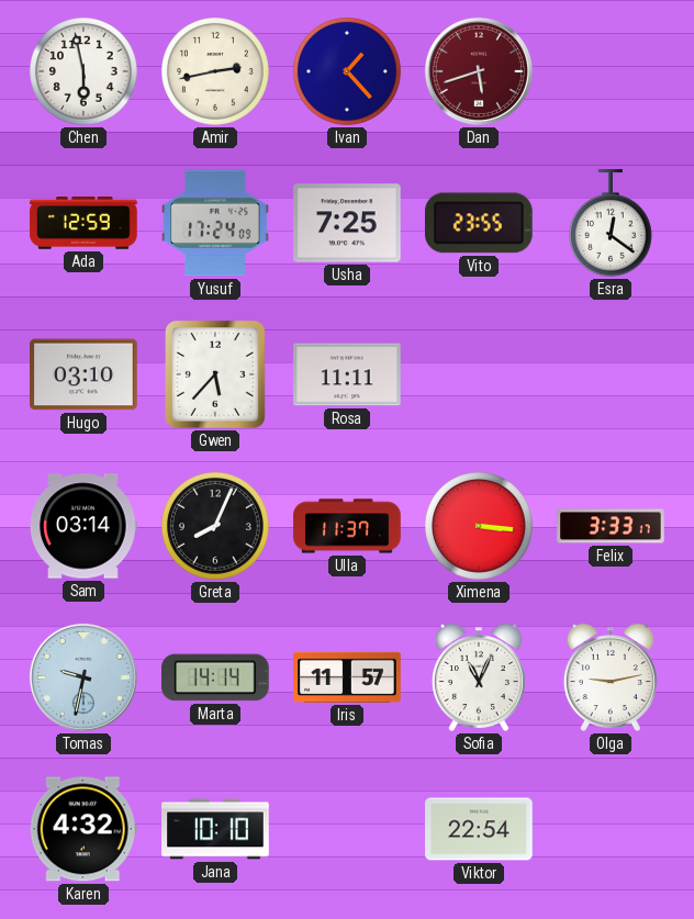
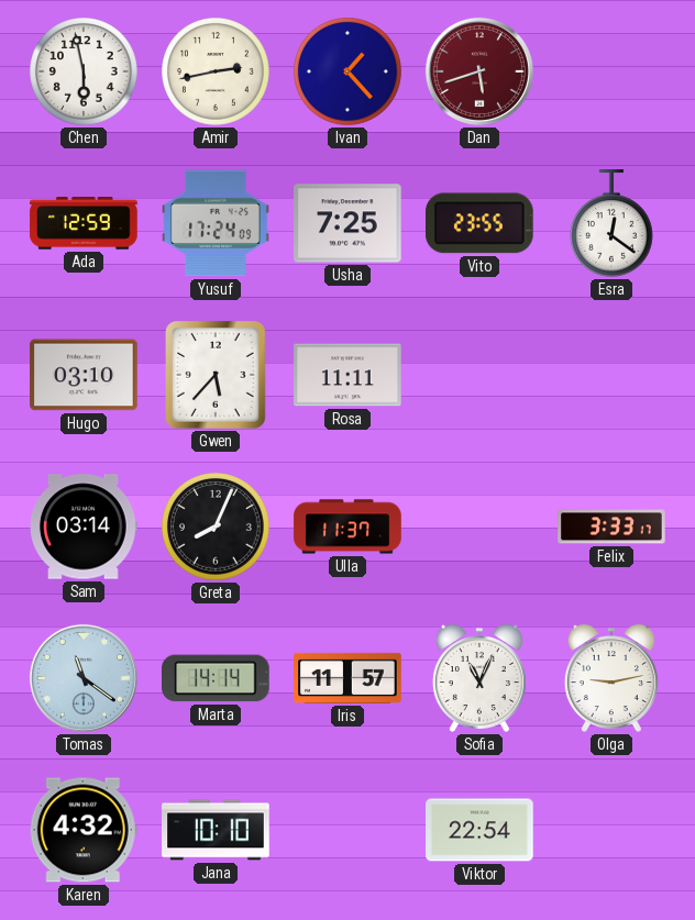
Ximena: 3:16 -> none
Tomas: 9:32 -> 11:21
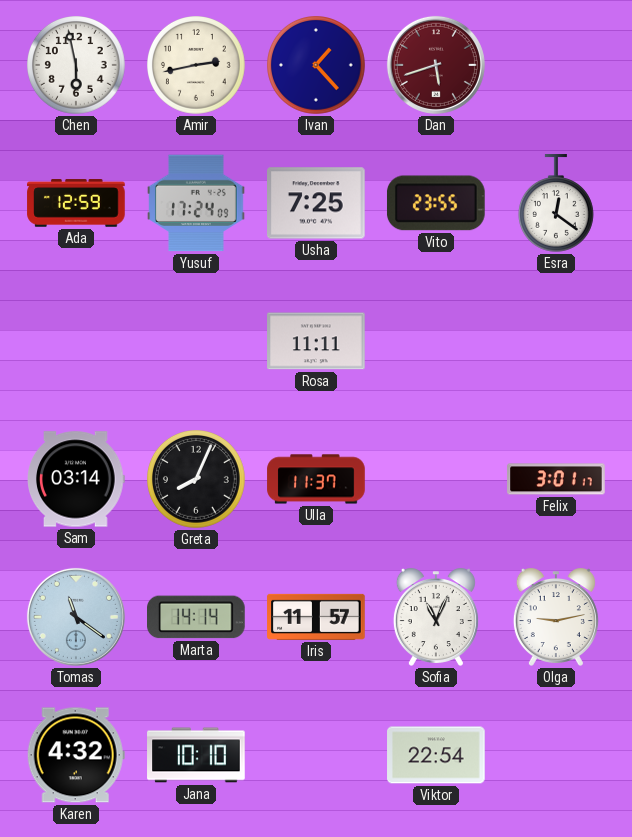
Hugo: 03:10 -> none
Gwen: 5:37 -> none
Felix: 3:33 -> 3:01
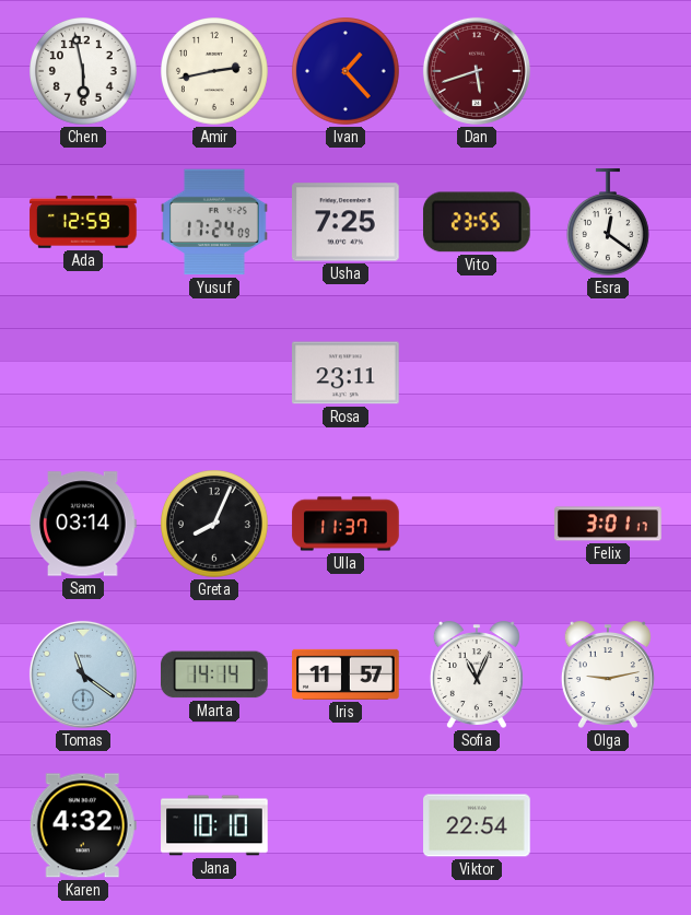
Rosa: 11:11 -> 23:11
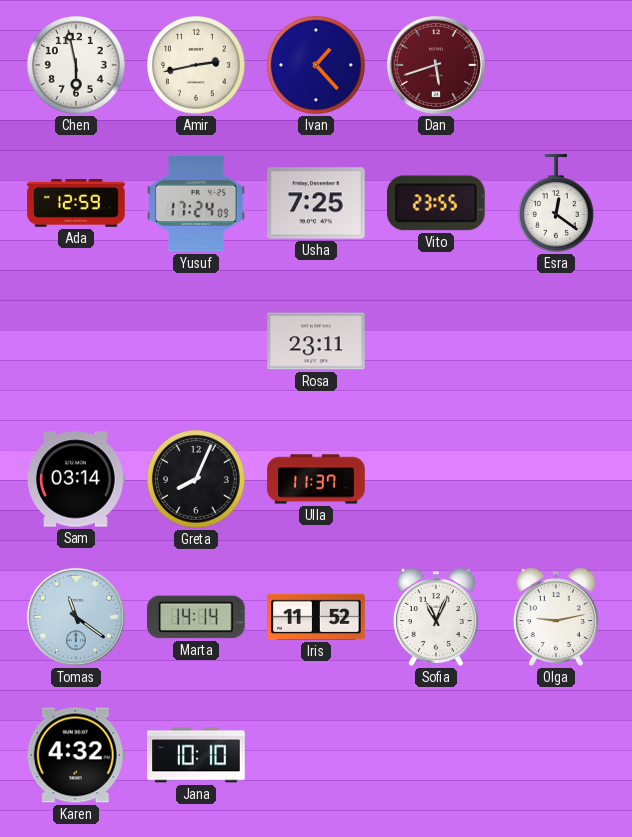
Felix: 3:01 -> none
Iris: 11:57 -> 11:52
Viktor: 22:54 -> none
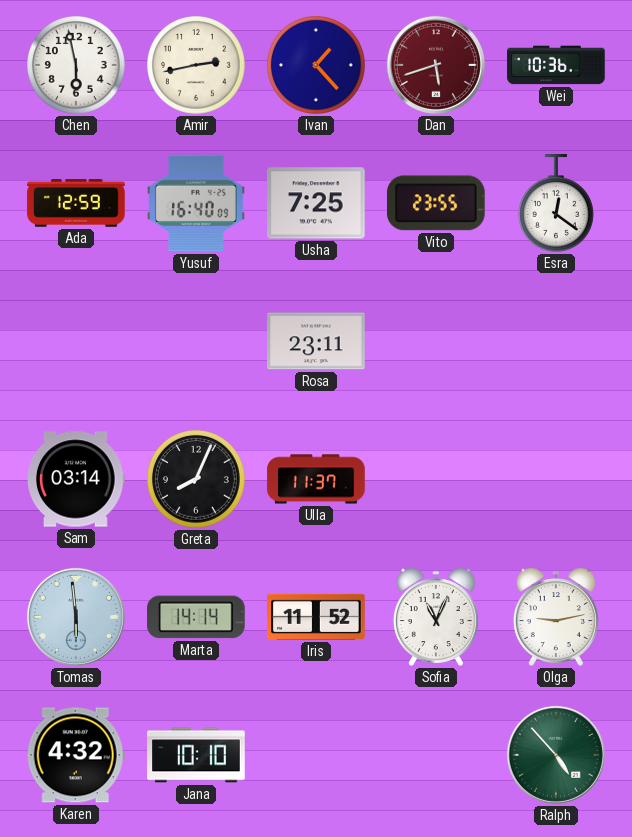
Wei: none -> 10:36
Yusuf: 17:24 -> 16:40
Tomas: 11:21 -> 5:59
Ralph: none -> 4:53
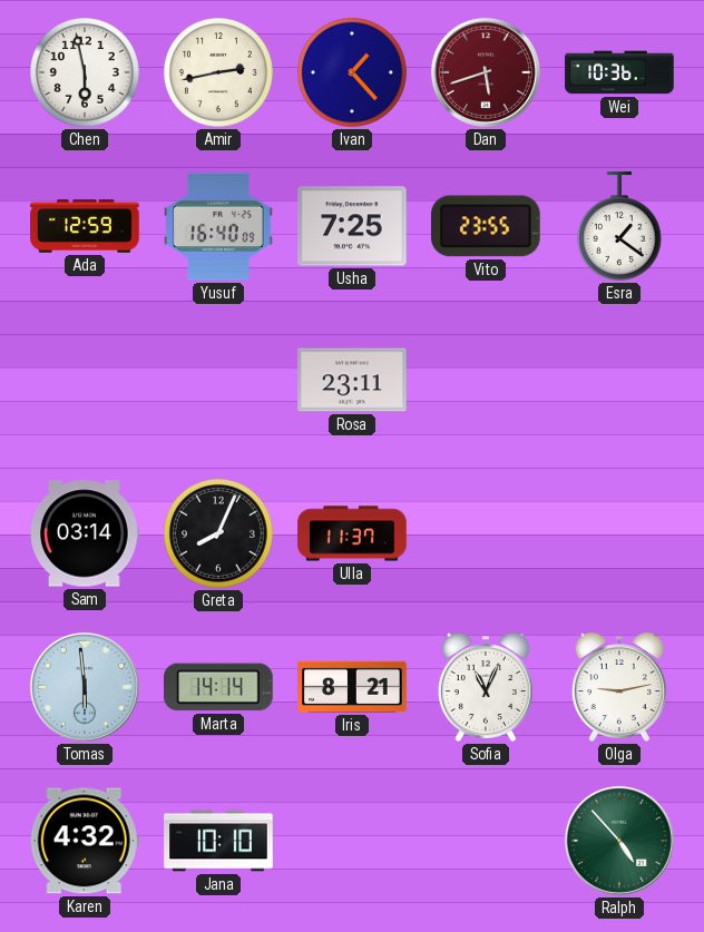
Esra: 12:21 -> 1:21
Iris: 11:52 -> 8:21
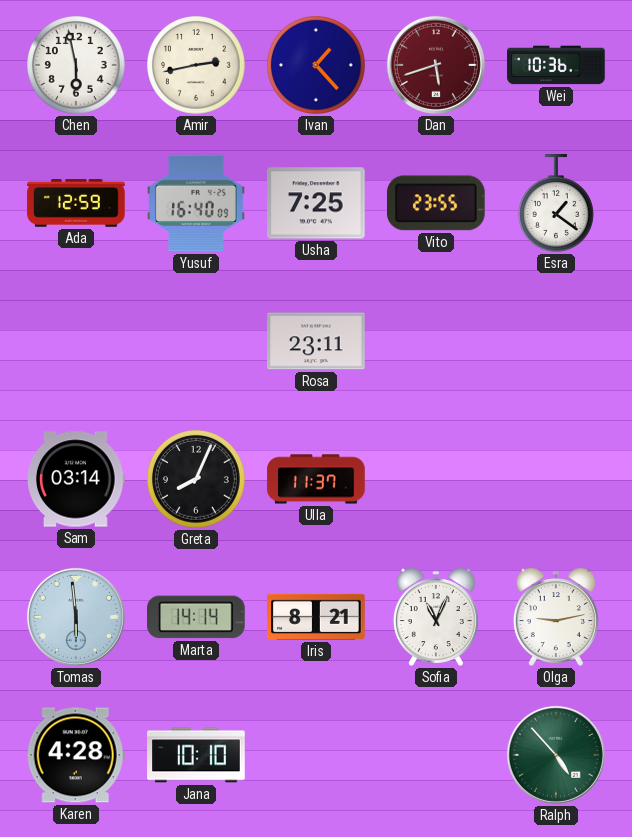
Karen: 4:32 -> 4:28
